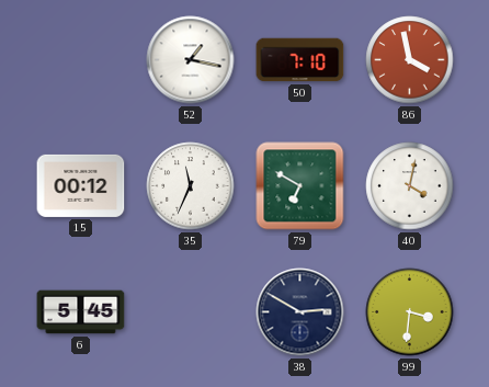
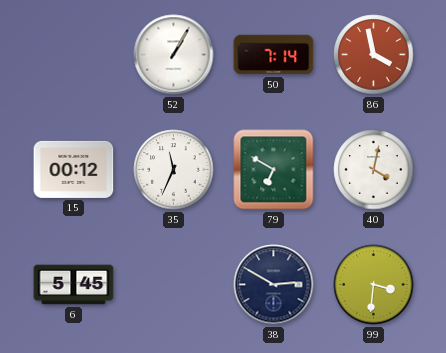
52: 1:17 -> 1:05
50: 7:10 -> 7:14
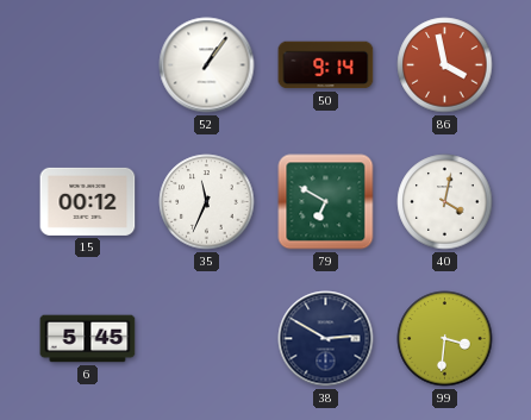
52: 1:05 -> 1:06
50: 7:14 -> 9:14
